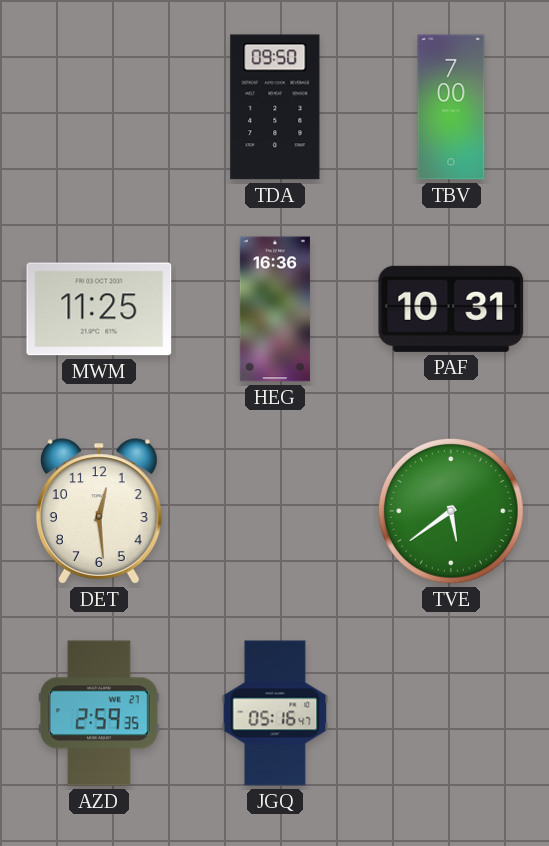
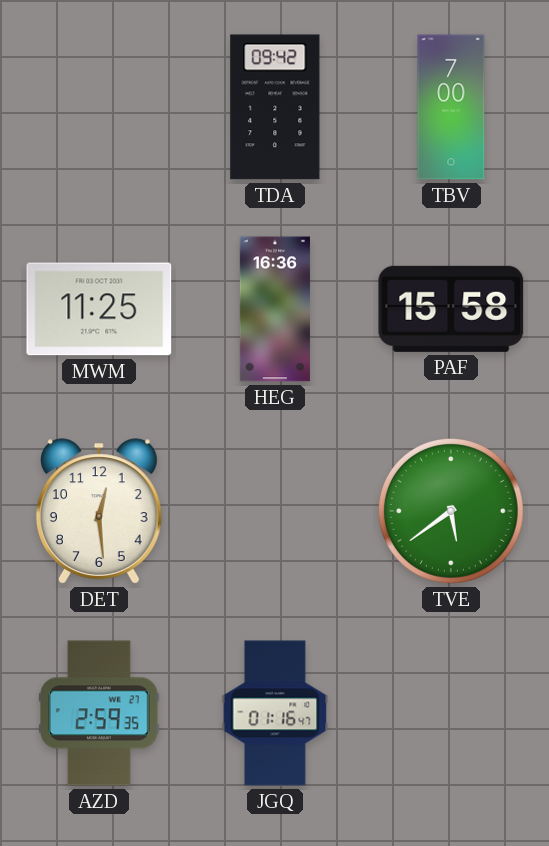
TDA: 09:50 -> 09:42
PAF: 10:31 -> 15:58
JGQ: 05:16 -> 01:16
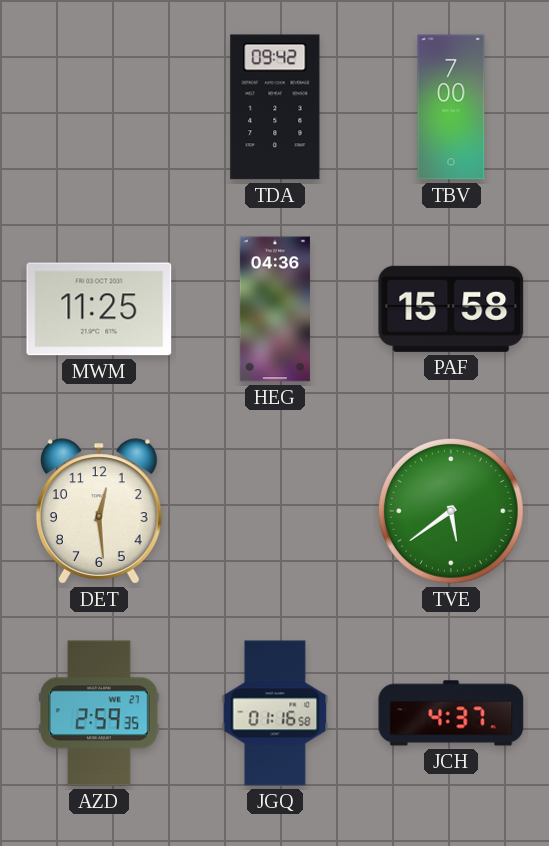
HEG: 16:36 -> 04:36
JGQ: 01:16:47 -> 01:16:58
JCH: none -> 4:37
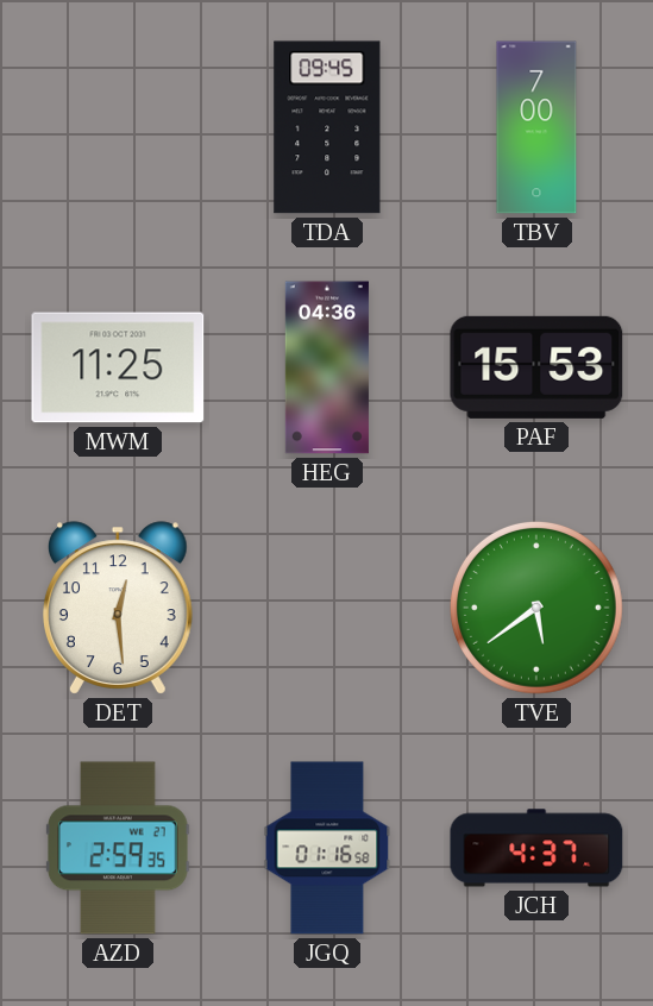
TDA: 09:42 -> 09:45
PAF: 15:58 -> 15:53
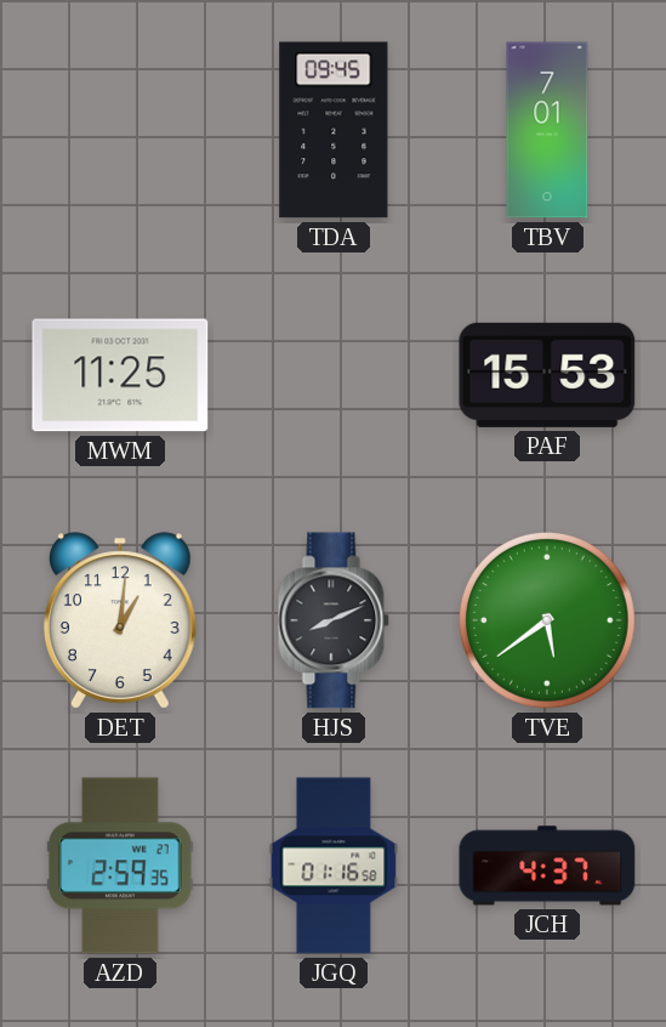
TBV: 7:00 -> 7:01
HEG: 04:36 -> none
DET: 12:29 -> 1:01
HJS: none -> 8:11
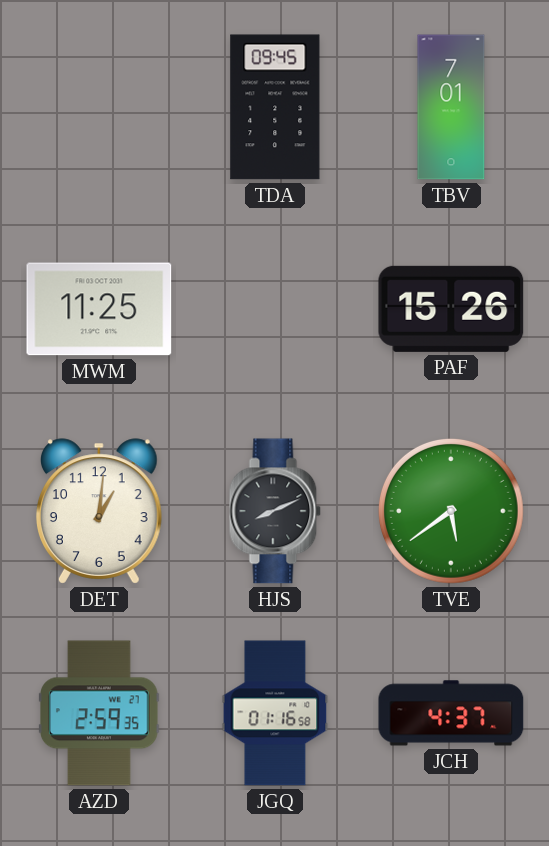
PAF: 15:53 -> 15:26
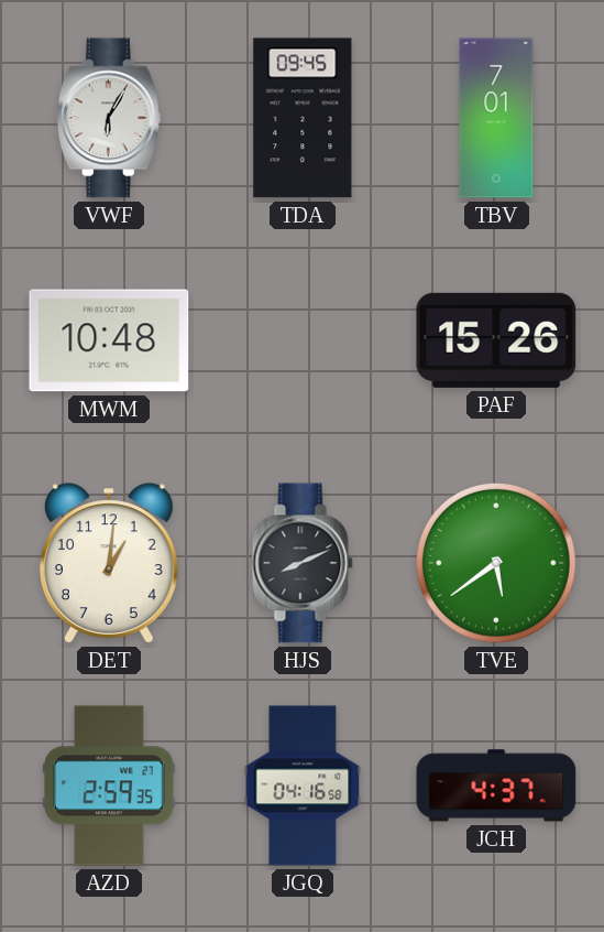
VWF: none -> 6:05
MWM: 11:25 -> 10:48
JGQ: 01:16 -> 04:16
